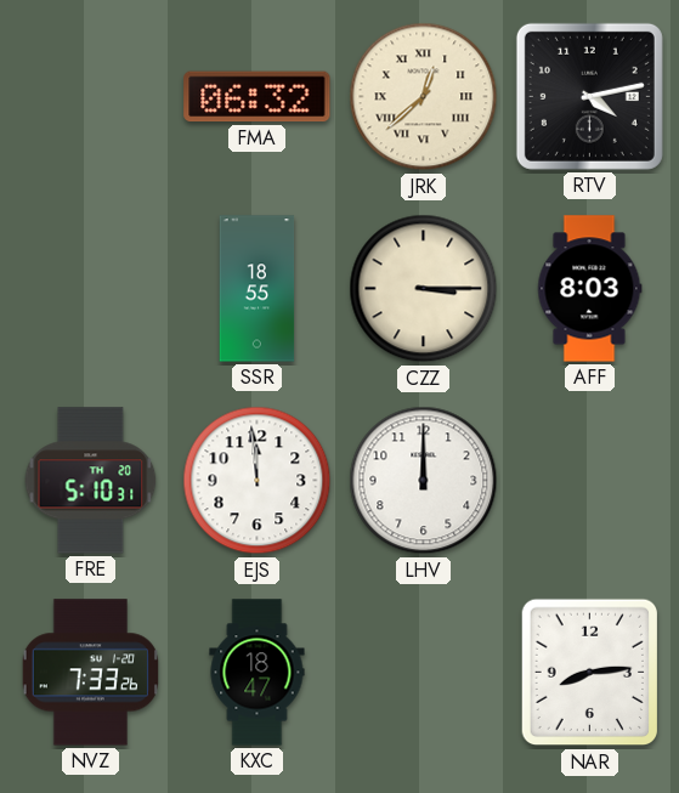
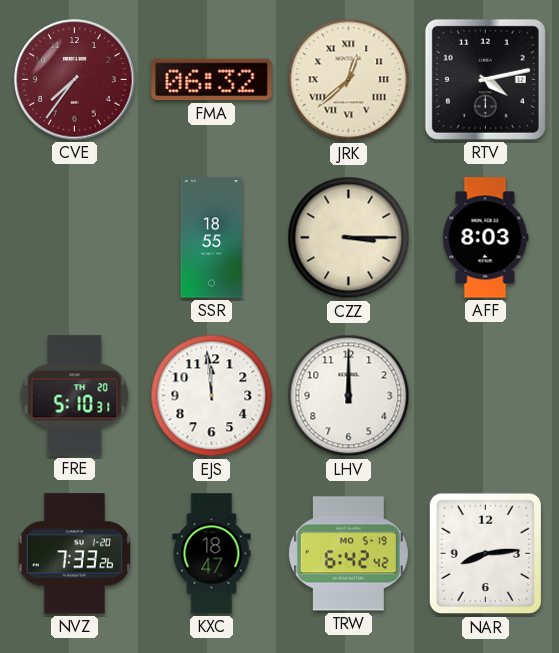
CVE: none -> 7:36
TRW: none -> 6:42
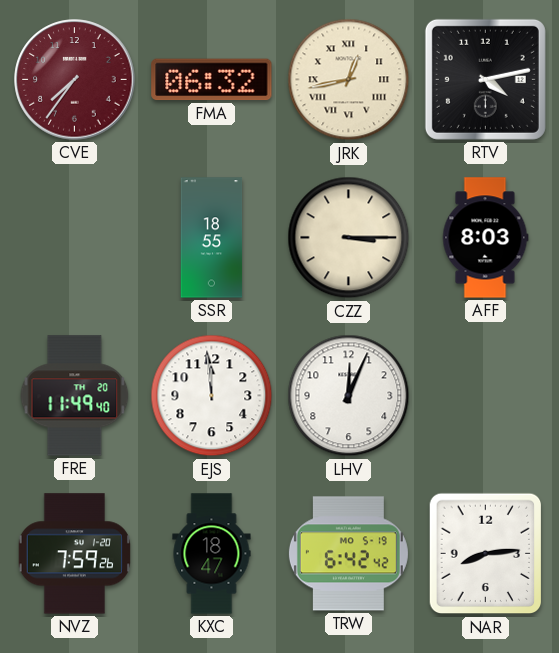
JRK: 12:38 -> 12:43
FRE: 5:10 -> 11:49
LHV: 12:00 -> 12:04
NVZ: 7:33 -> 7:59
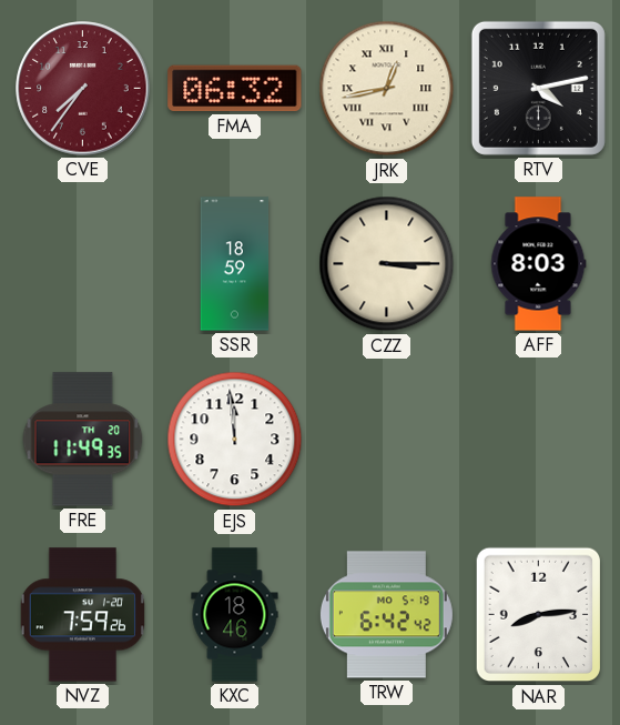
SSR: 18:55 -> 18:59
FRE: 11:49:40 -> 11:49:35
LHV: 12:04 -> none
KXC: 18:47 -> 18:46
